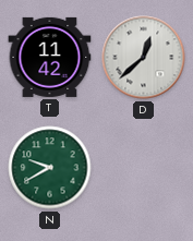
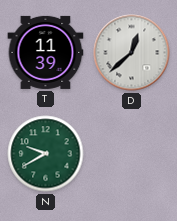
T: 11:42 -> 11:39
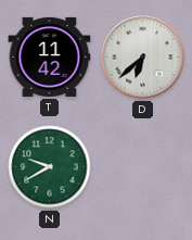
T: 11:39 -> 11:42
D: 12:38 -> 6:38
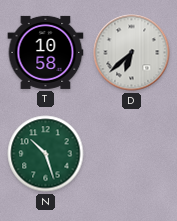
T: 11:42 -> 10:58
N: 9:40 -> 10:27
